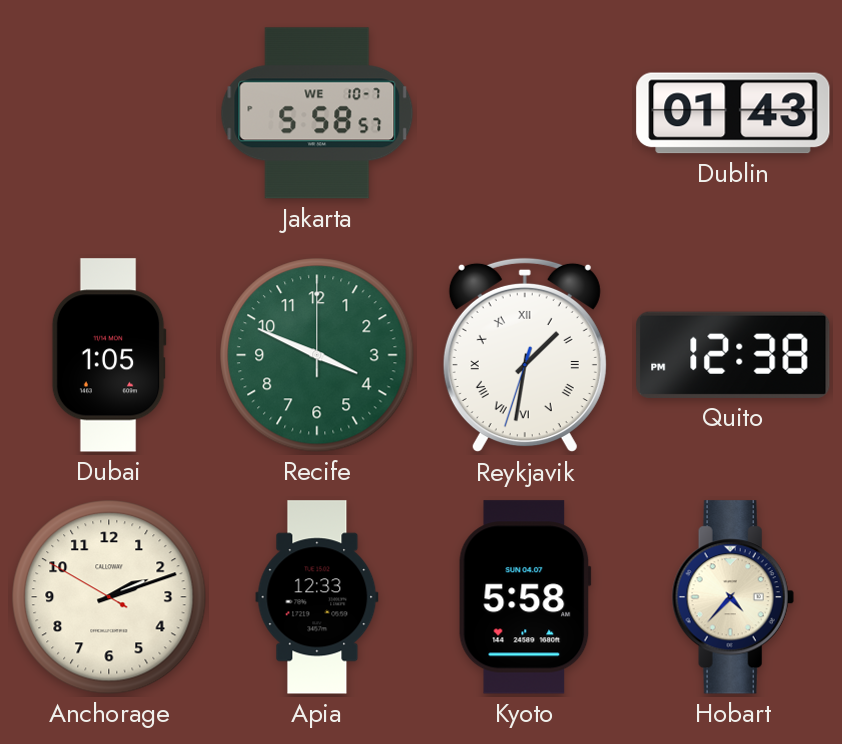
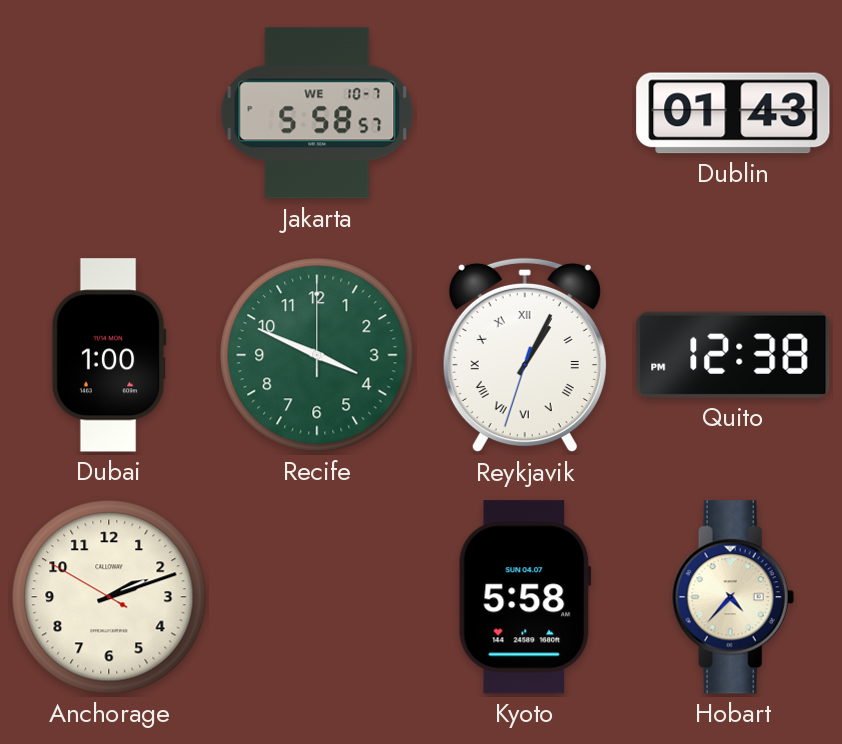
Dubai: 1:05 -> 1:00
Reykjavik: 1:31 -> 1:04
Apia: 12:33 -> none
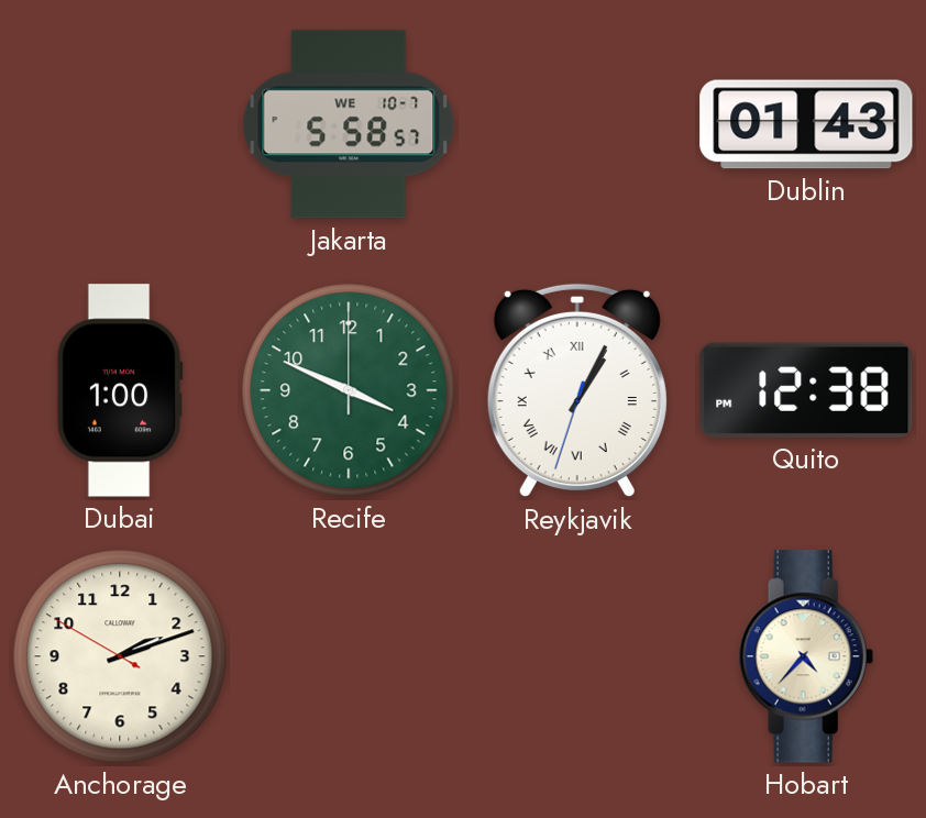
Kyoto: 5:58 -> none
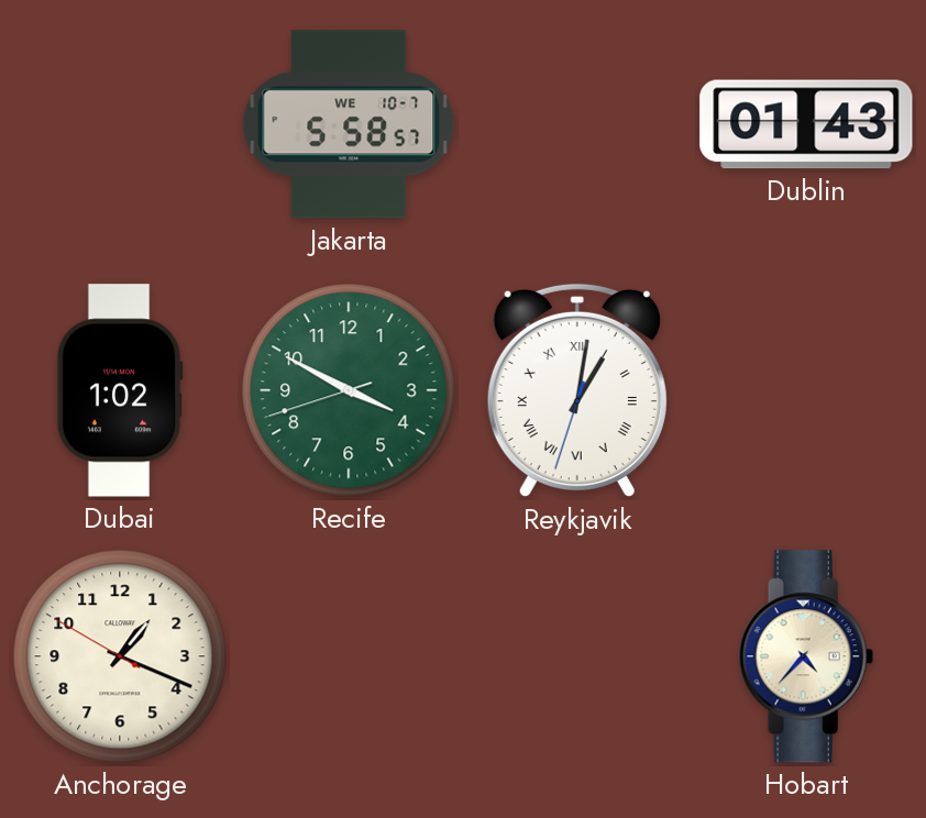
Dubai: 1:00 -> 1:02
Recife: 3:49:00 -> 3:49:42
Reykjavik: 1:04 -> 1:01
Quito: 12:38 -> none
Anchorage: 2:11 -> 1:18
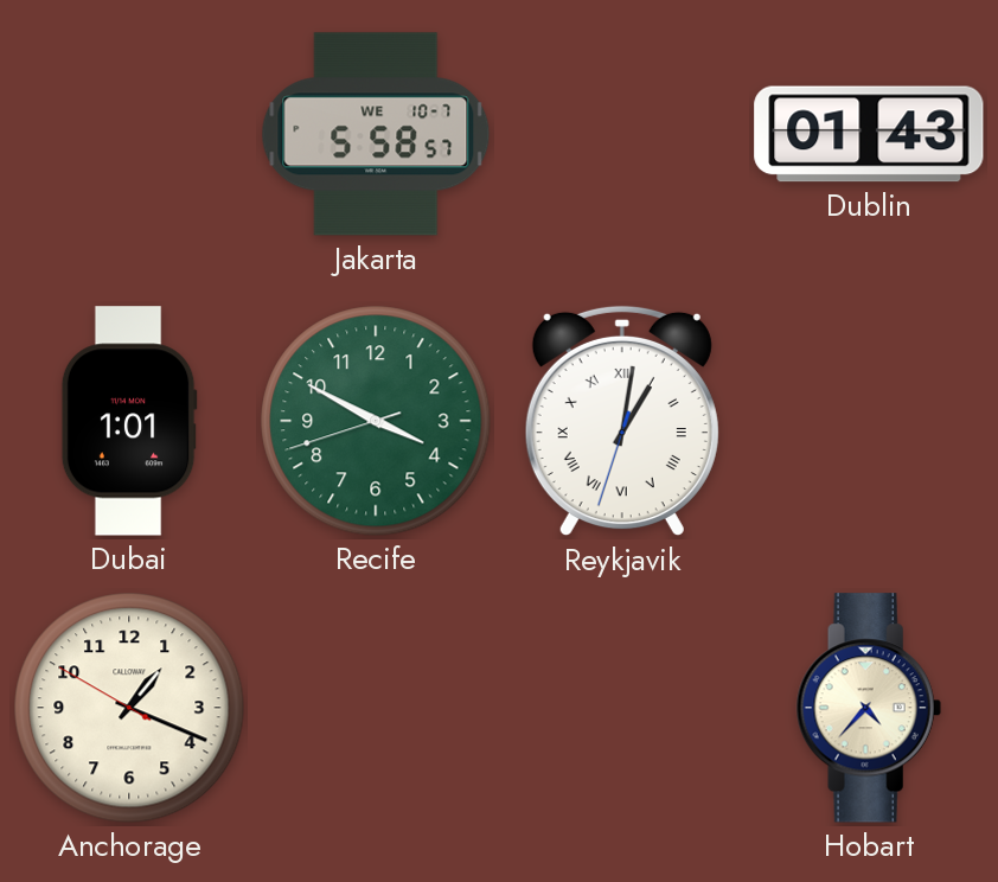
Dubai: 1:02 -> 1:01
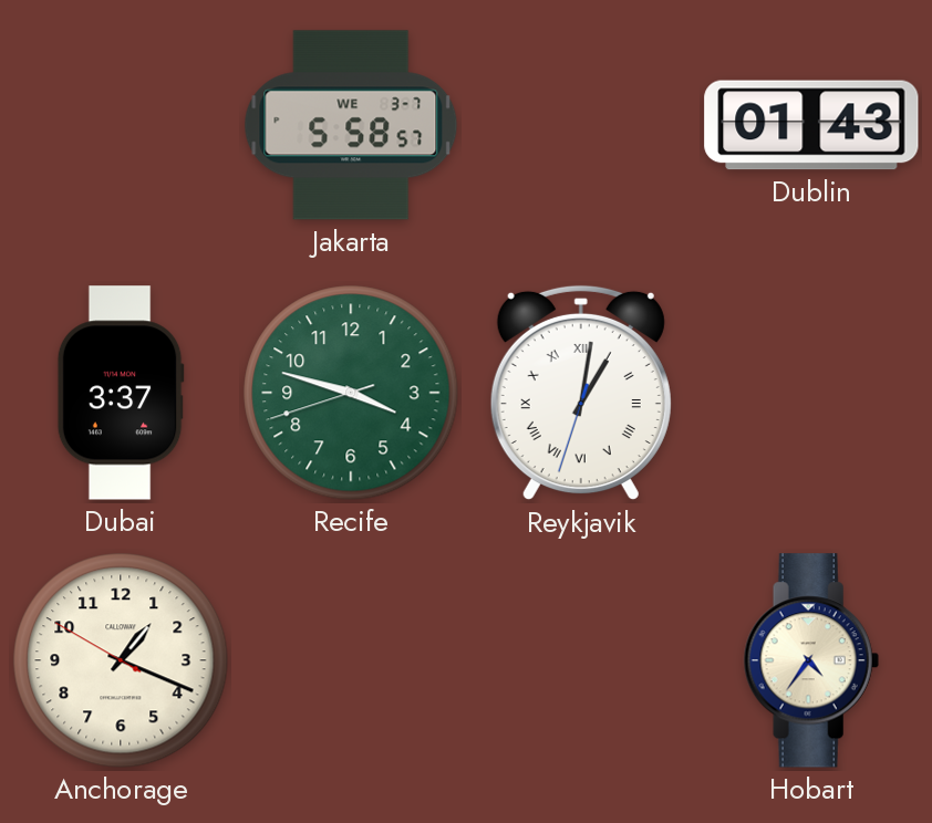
Jakarta date: WE 10-7 -> WE 3-7
Dubai: 1:01 -> 3:37
Recife: 3:49 -> 3:47
Hobart: 4:37 -> 4:36
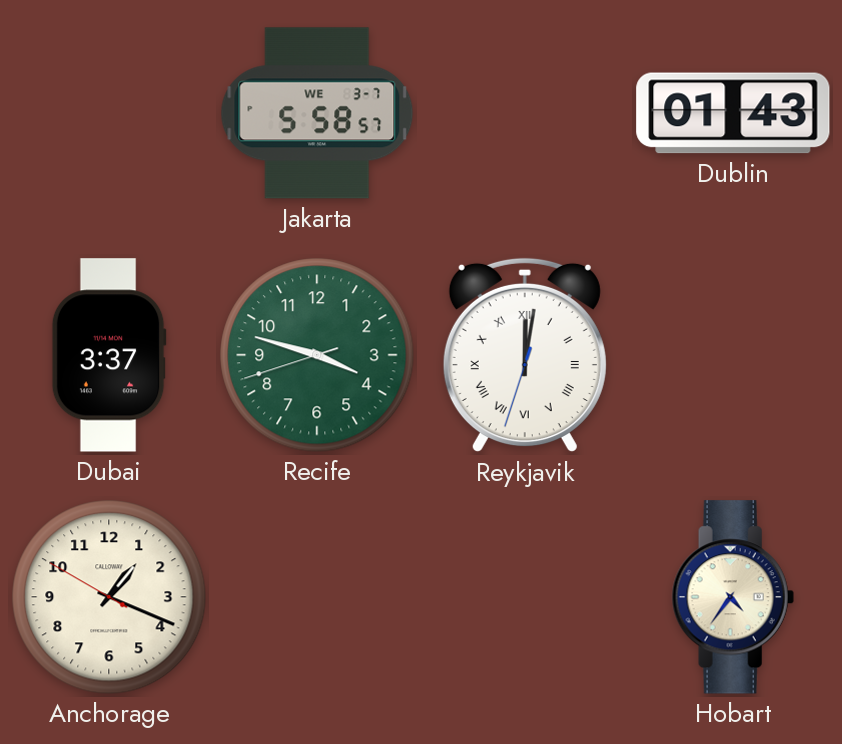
Reykjavik: 1:01 -> 12:01
